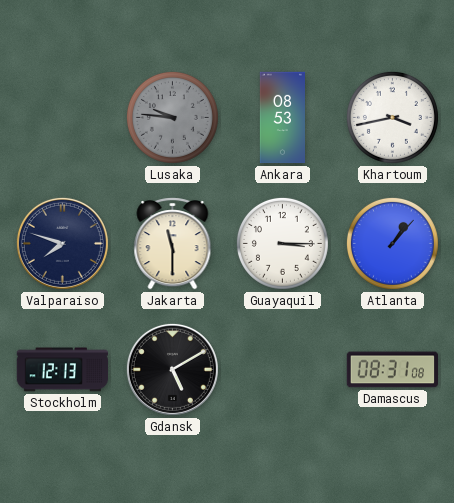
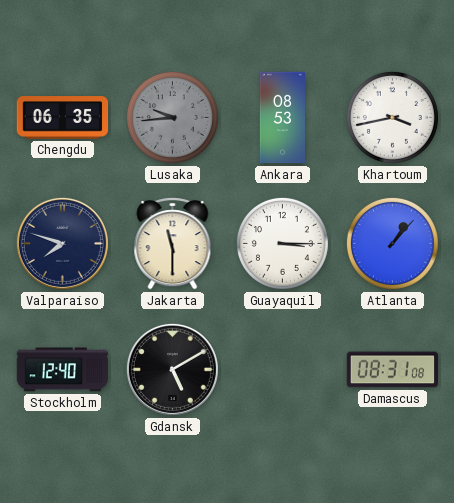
Chengdu: none -> 06:35
Lusaka: 9:46 -> 9:44
Stockholm: 12:13 -> 12:40
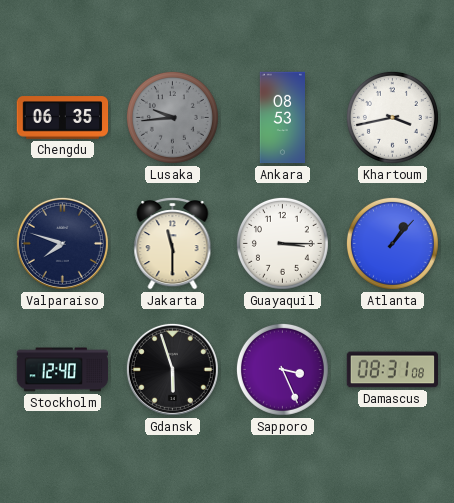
Gdansk: 5:10 -> 5:57
Sapporo: none -> 3:26
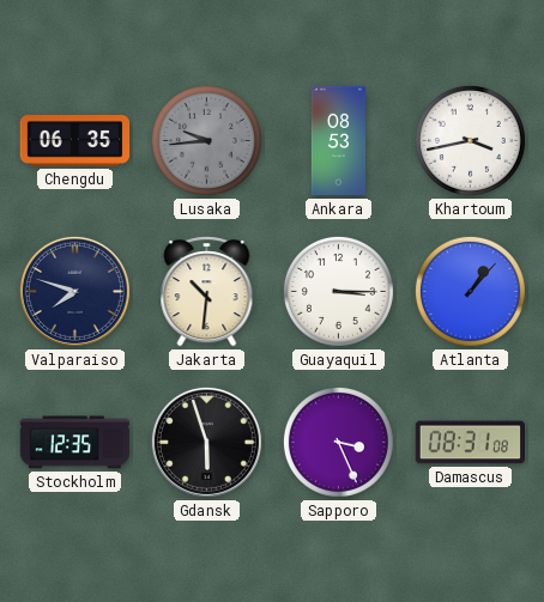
Jakarta: 11:30 -> 10:31
Stockholm: 12:40 -> 12:35
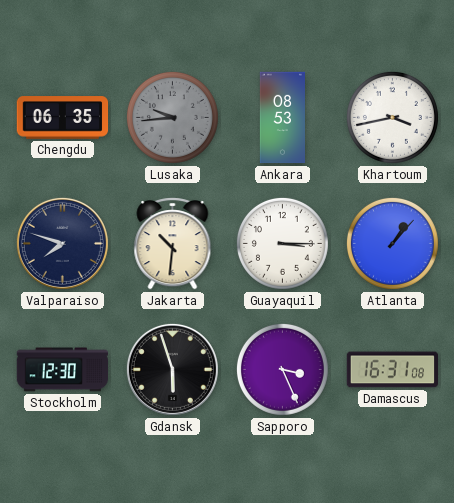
Stockholm: 12:35 -> 12:30
Damascus: 08:31 -> 16:31
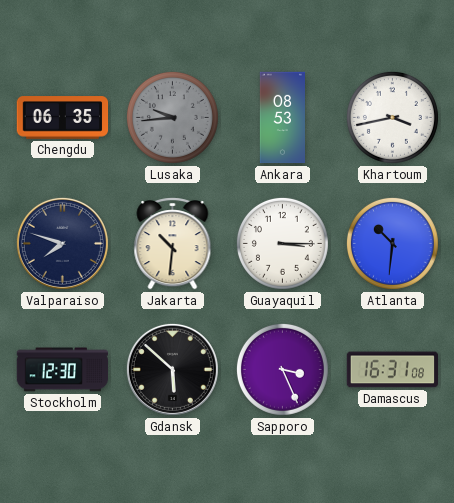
Atlanta: 1:07 -> 10:31
Gdansk: 5:57 -> 5:52
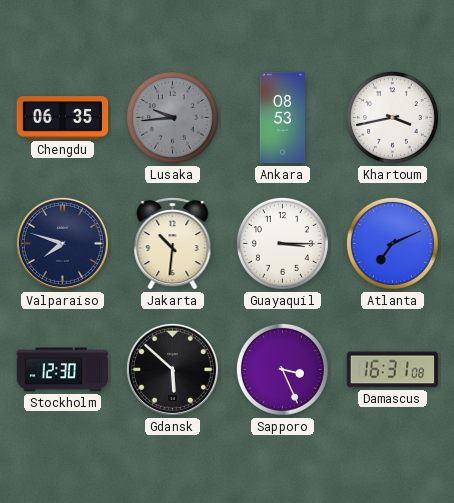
Atlanta: 10:31 -> 7:11
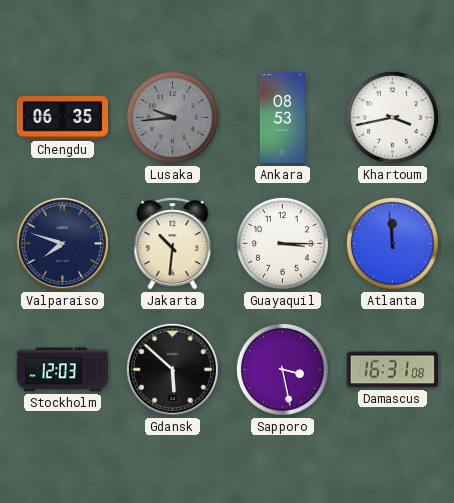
Atlanta: 7:11 -> 11:59
Stockholm: 12:30 -> 12:03
Sapporo: 3:26 -> 3:28
